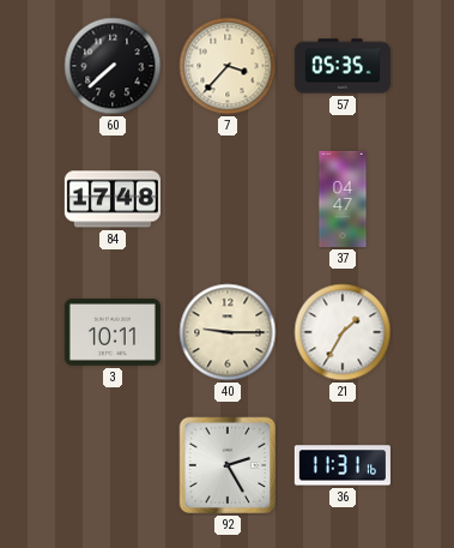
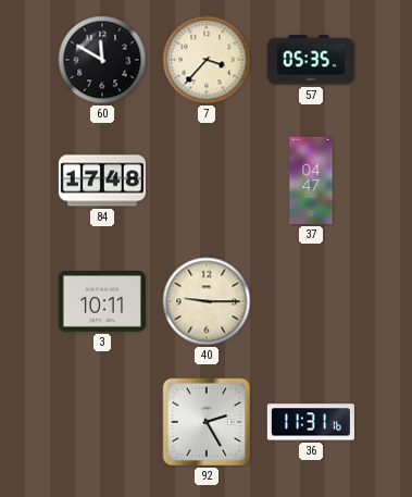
60: 7:38 -> 11:50
21: 1:35 -> none
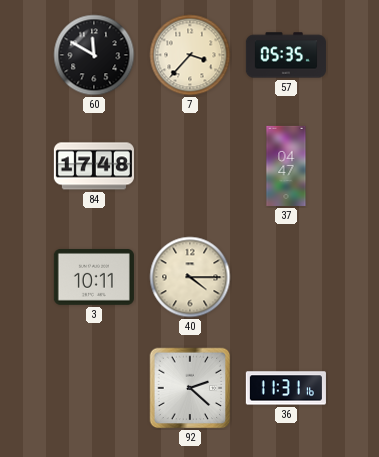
40: 9:15 -> 4:15
92: 2:25 -> 2:22
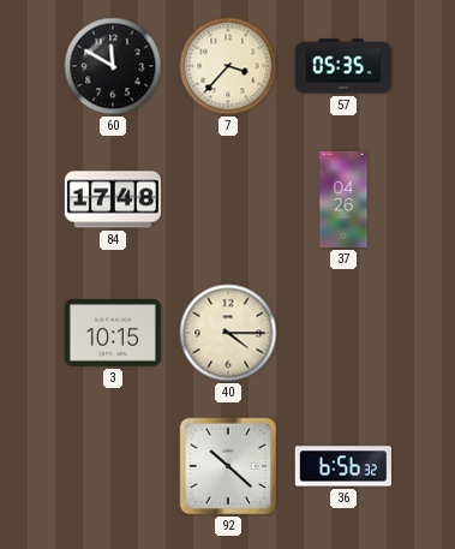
37: 04:47 -> 04:26
3: 10:11 -> 10:15
92: 2:22 -> 10:22
36: 11:31 -> 6:56
